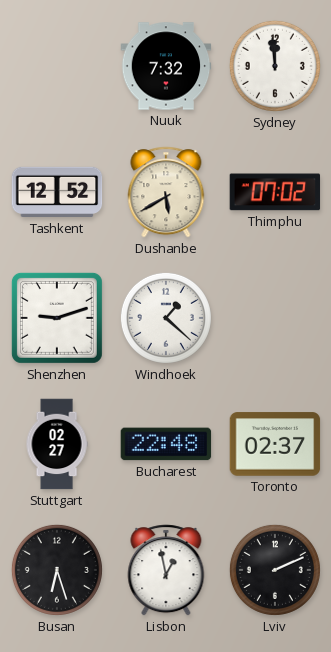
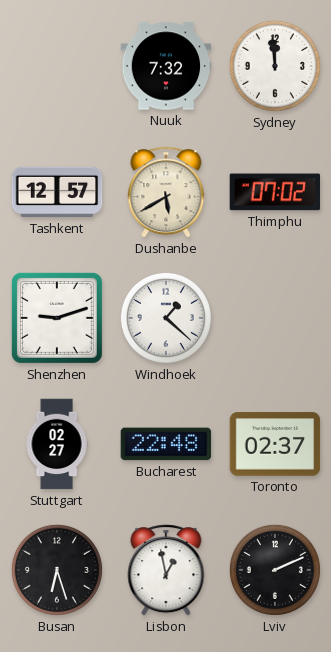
Tashkent: 12:52 -> 12:57
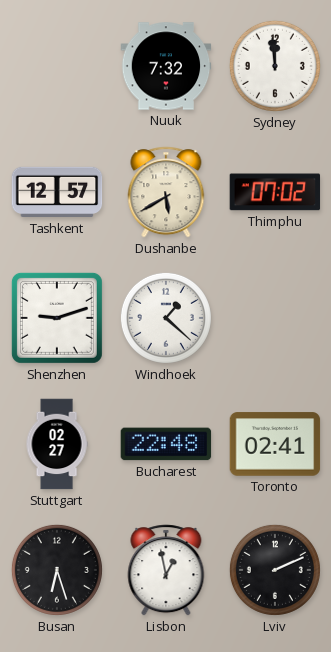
Toronto: 02:37 -> 02:41
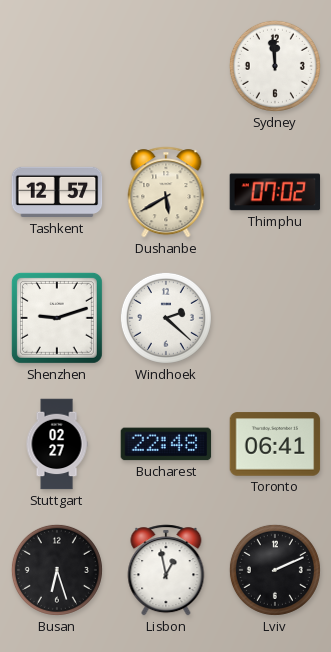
Nuuk: 7:32 -> none
Windhoek: 1:22 -> 2:22
Toronto: 02:41 -> 06:41
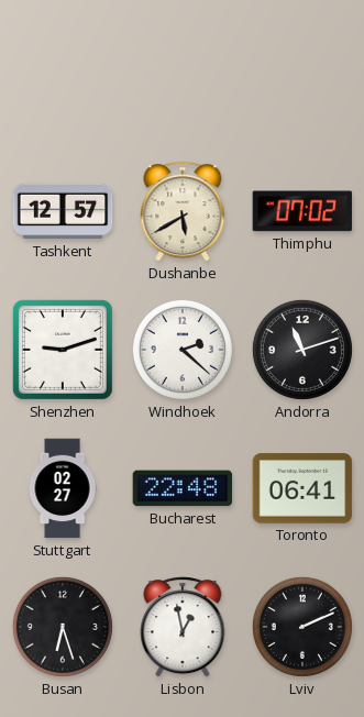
Sydney: 11:59 -> none
Andorra: none -> 11:12
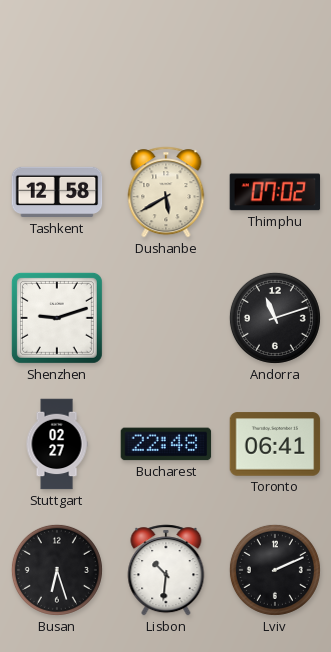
Tashkent: 12:57 -> 12:58
Windhoek: 2:22 -> none
Lisbon: 12:58 -> 10:31
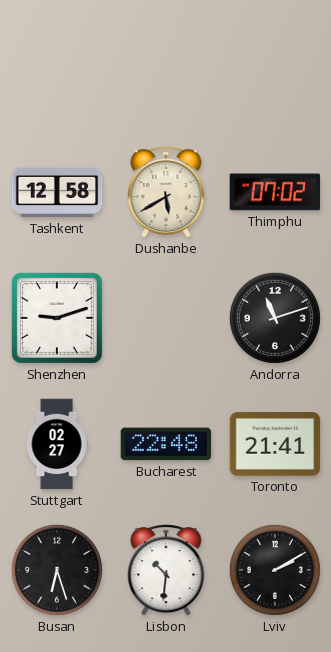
Toronto: 06:41 -> 21:41
Lviv: 2:11 -> 2:10
